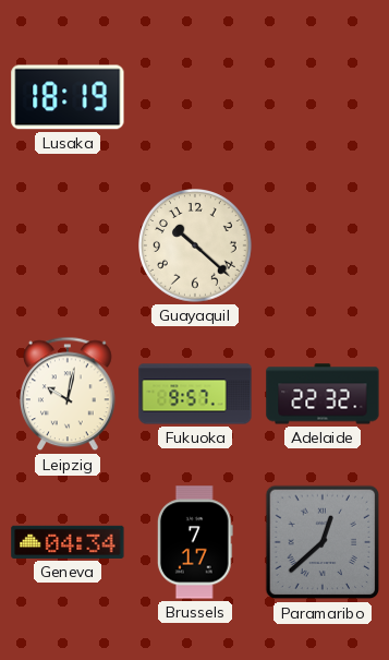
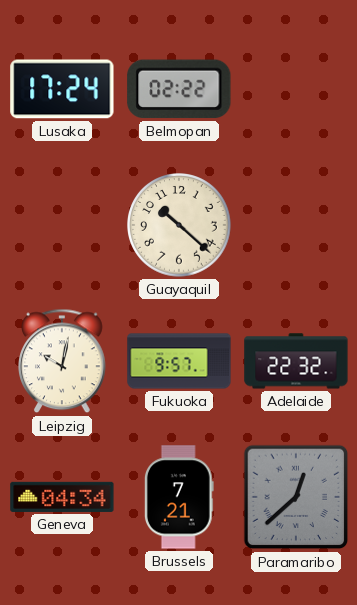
Lusaka: 18:19 -> 17:24
Belmopan: none -> 02:22
Brussels: 7:17 -> 7:21
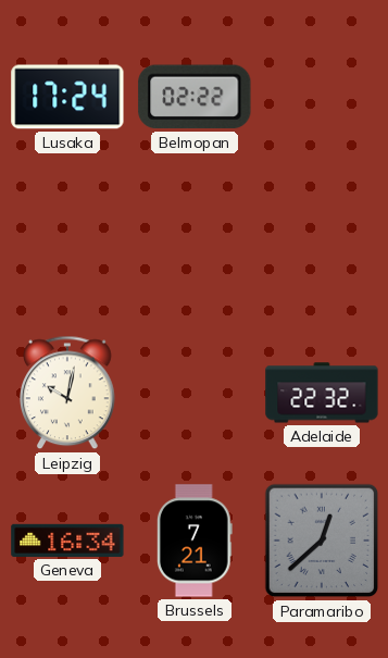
Guayaquil: 10:22 -> none
Fukuoka: 9:57 -> none
Geneva: 04:34 -> 16:34
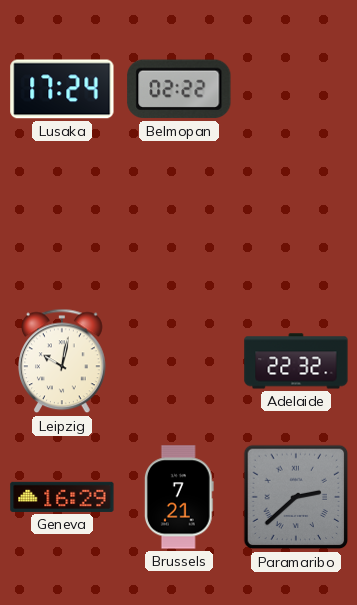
Geneva: 16:34 -> 16:29
Paramaribo: 12:38 -> 2:38
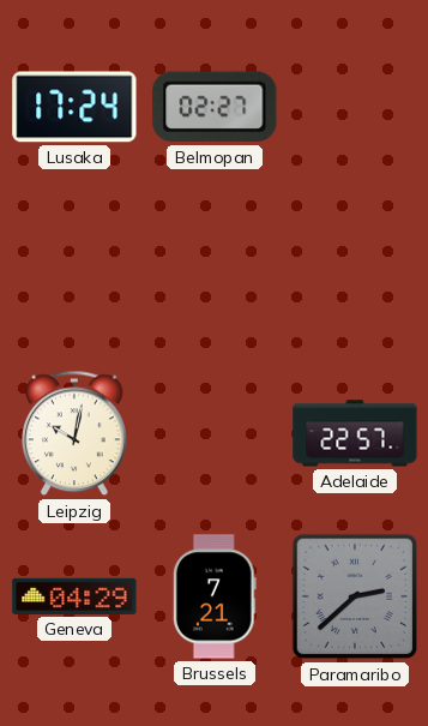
Belmopan: 02:22 -> 02:27
Adelaide: 22:32 -> 22:57
Geneva: 16:29 -> 04:29
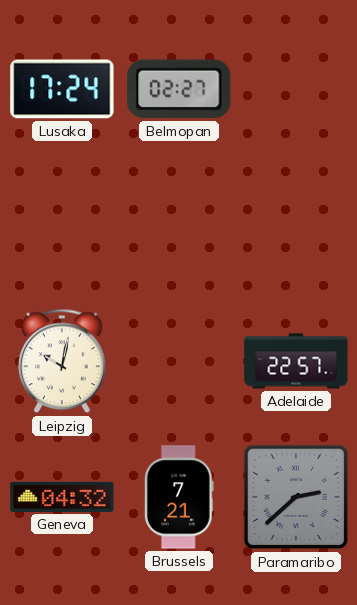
Geneva: 04:29 -> 04:32
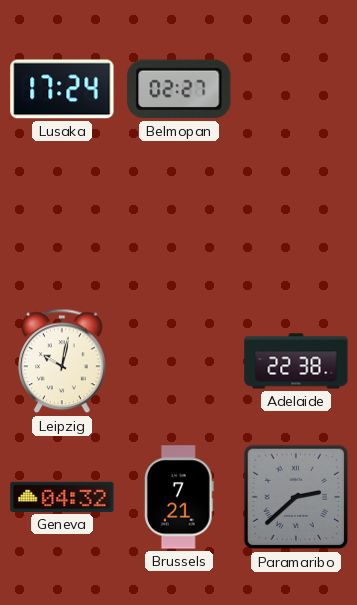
Adelaide: 22:57 -> 22:38
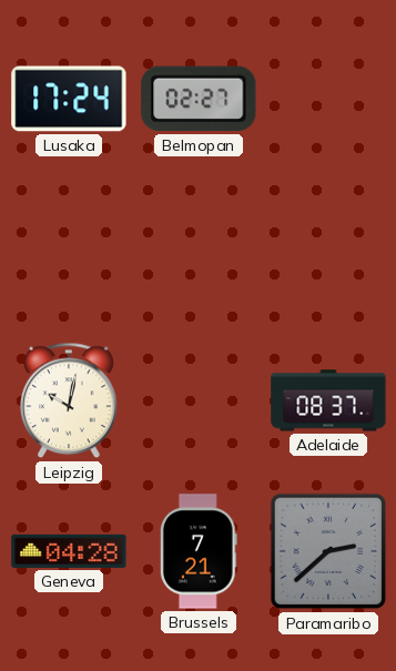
Adelaide: 22:38 -> 08:37
Geneva: 04:32 -> 04:28
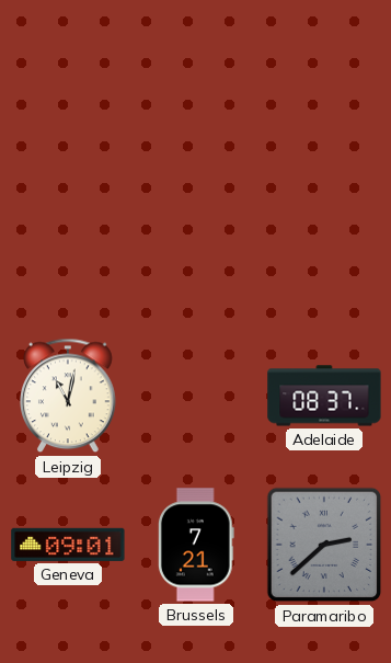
Lusaka: 17:24 -> none
Belmopan: 02:27 -> none
Leipzig: 10:02 -> 11:02
Geneva: 04:28 -> 09:01
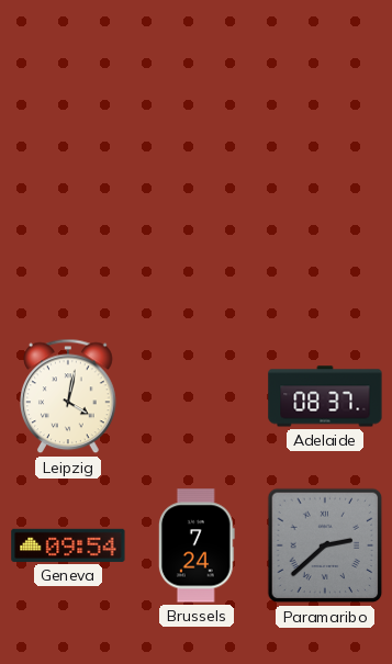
Leipzig: 11:02 -> 4:02
Geneva: 09:01 -> 09:54
Brussels: 7:21 -> 7:24
